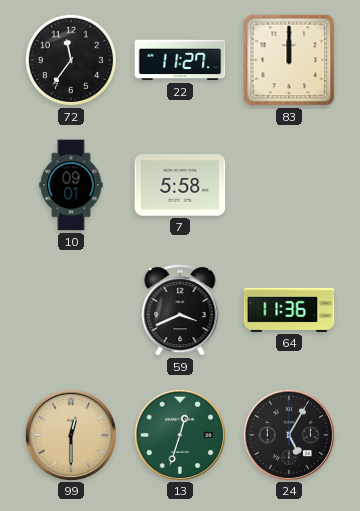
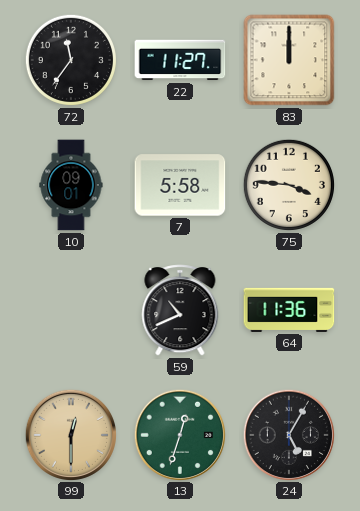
75: none -> 3:46
59: 3:41 -> 10:41
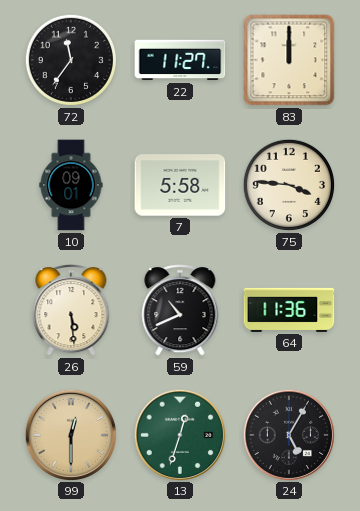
26: none -> 5:29
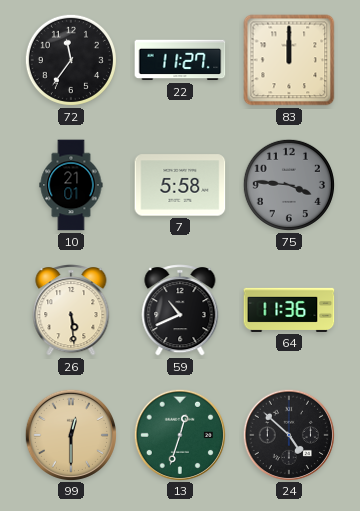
10: 09:01 -> 21:01
75 dial: cream -> grey
24: 5:05 -> 4:52
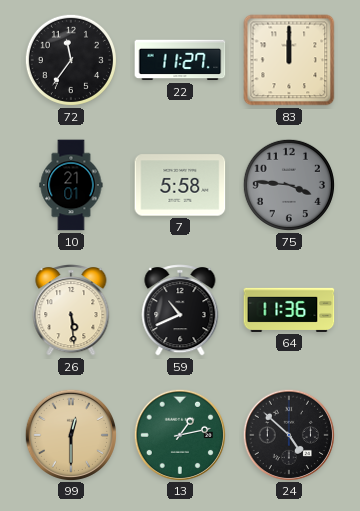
13: 12:33 -> 1:13
